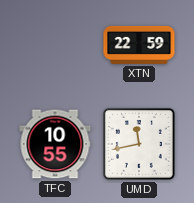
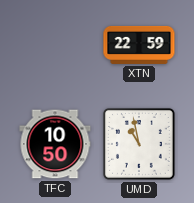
TFC: 10:55 -> 10:50
UMD: 11:43 -> 10:58
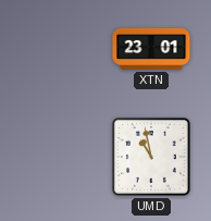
XTN: 22:59 -> 23:01
TFC: 10:50 -> none
